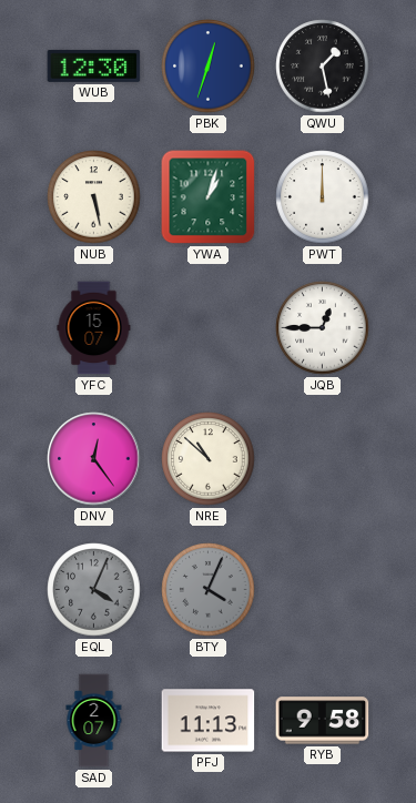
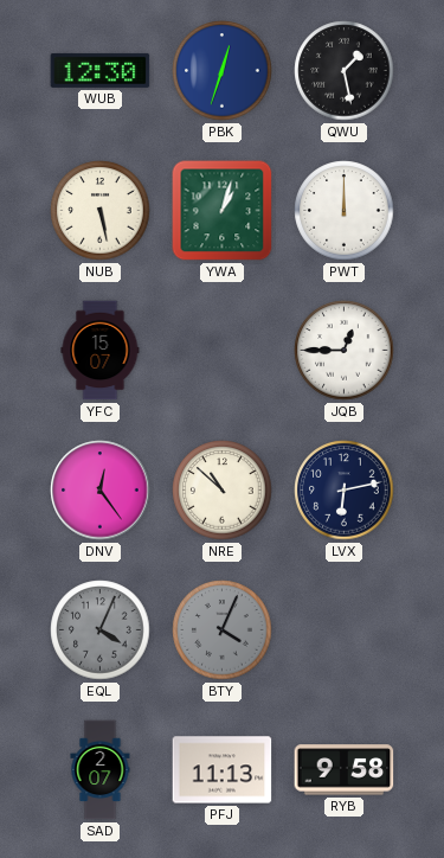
LVX: none -> 6:13
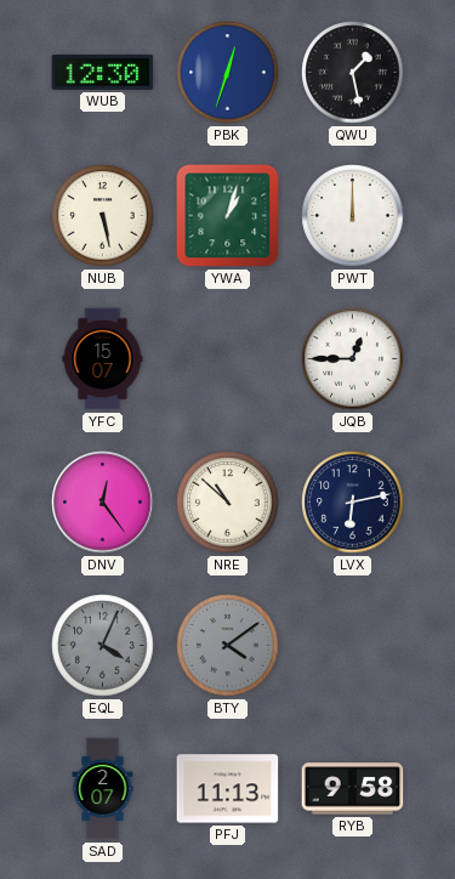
BTY: 4:04 -> 4:09
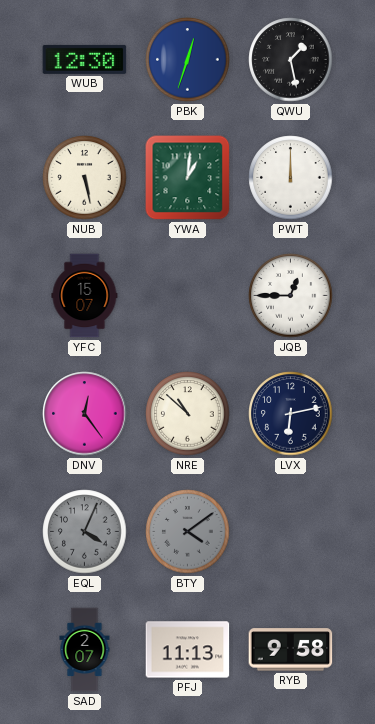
YWA: 1:03 -> 1:01
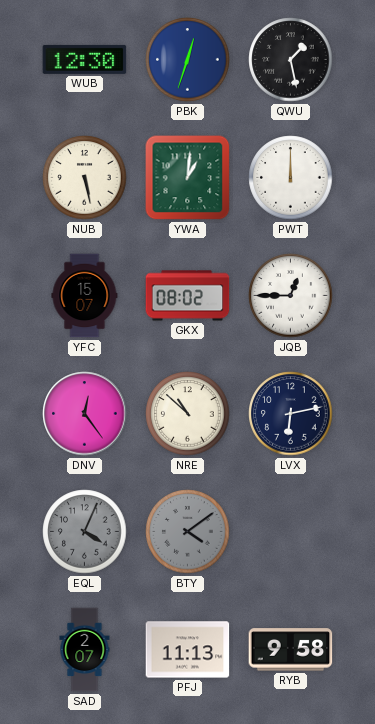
GKX: none -> 08:02
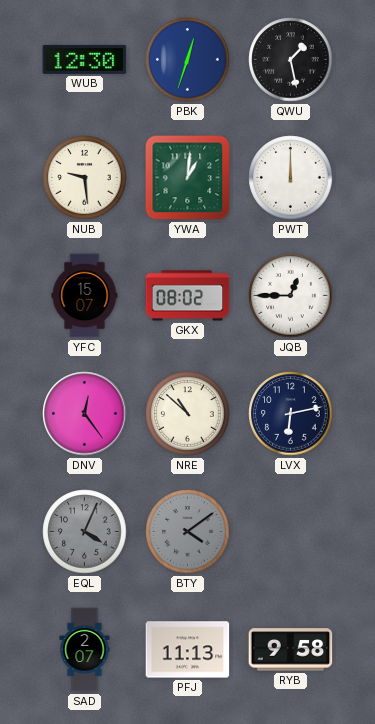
NUB: 5:28 -> 9:29
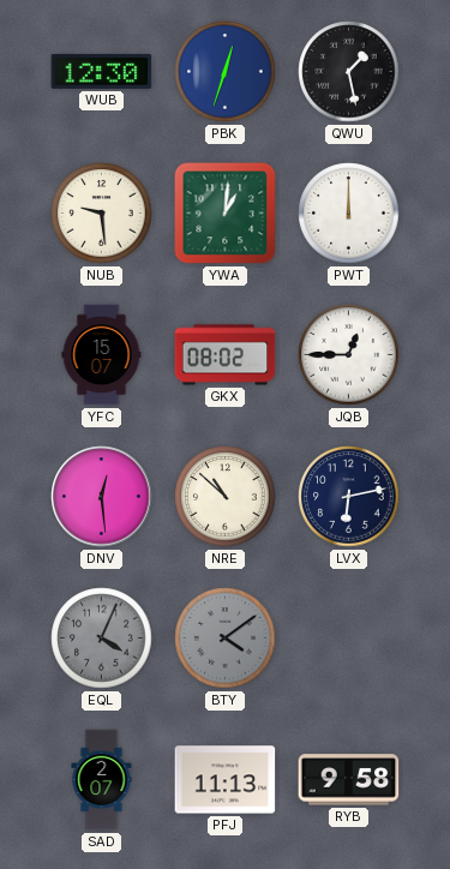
DNV: 12:24 -> 12:29
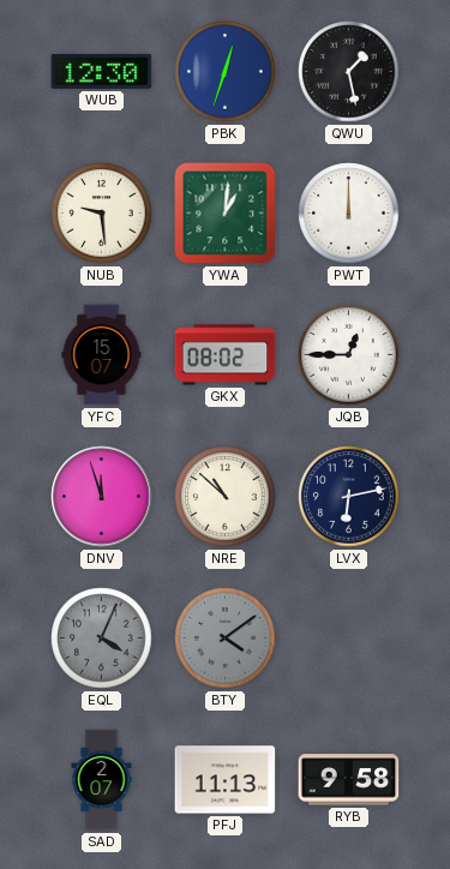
DNV: 12:29 -> 11:57
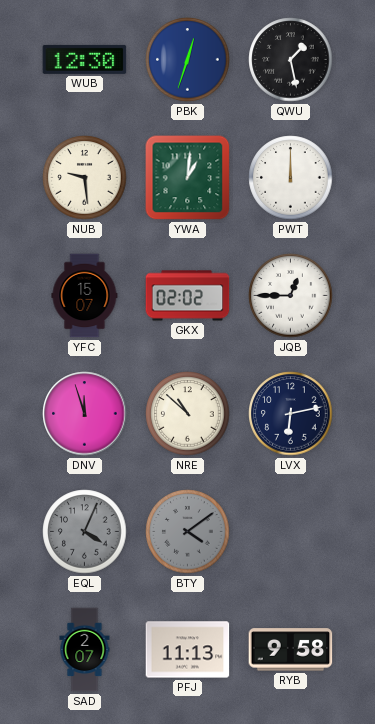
GKX: 08:02 -> 02:02
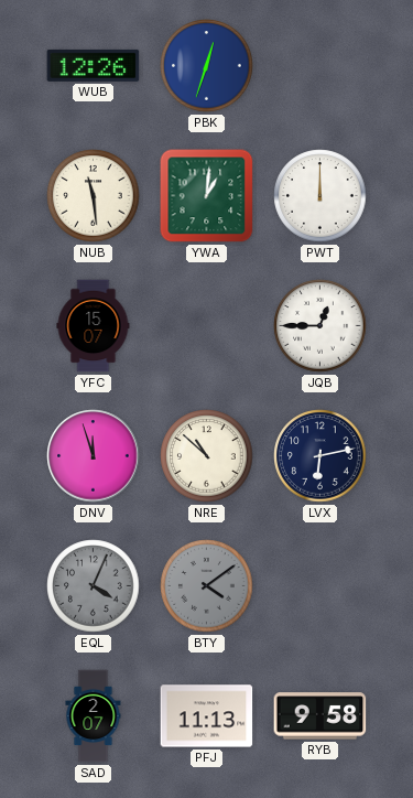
WUB: 12:30 -> 12:26
QWU: 1:28 -> none
NUB: 9:29 -> 11:29
GKX: 02:02 -> none
